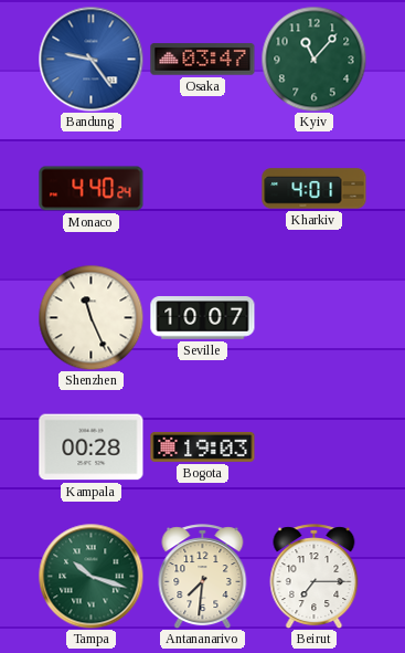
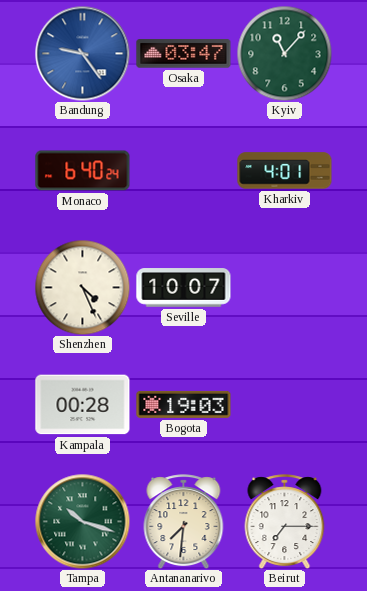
Monaco: 4:40 -> 6:40
Shenzhen: 11:26 -> 4:26
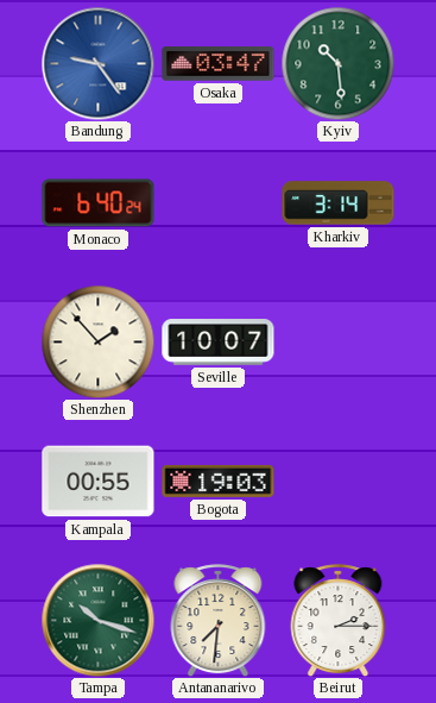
Kyiv: 11:07 -> 10:29
Kharkiv: 4:01 -> 3:14
Shenzhen: 4:26 -> 1:53
Kampala: 00:28 -> 00:55
Beirut: 7:15 -> 2:15
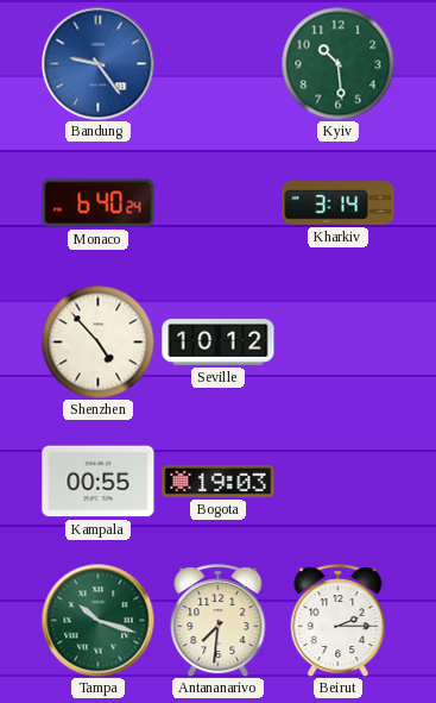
Osaka: 03:47 -> none
Shenzhen: 1:53 -> 4:53
Seville: 10:07 -> 10:12
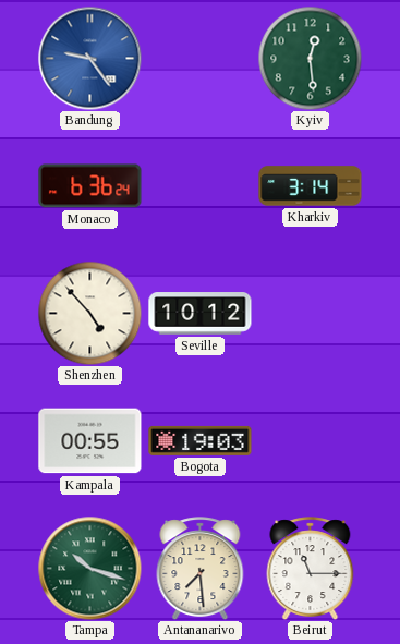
Kyiv: 10:29 -> 12:29
Monaco: 6:40 -> 6:36
Antananarivo: 7:31 -> 7:29
Beirut: 2:15 -> 11:15
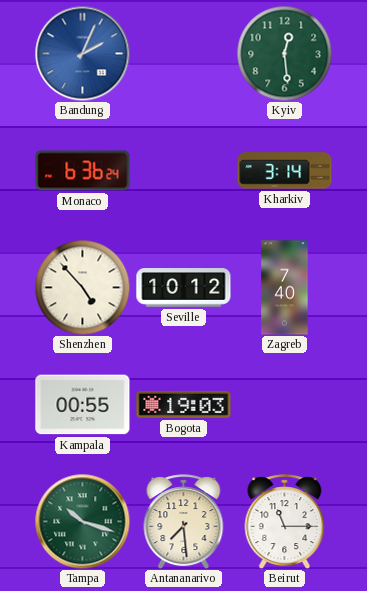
Bandung: 9:24 -> 2:04
Zagreb: none -> 7:40
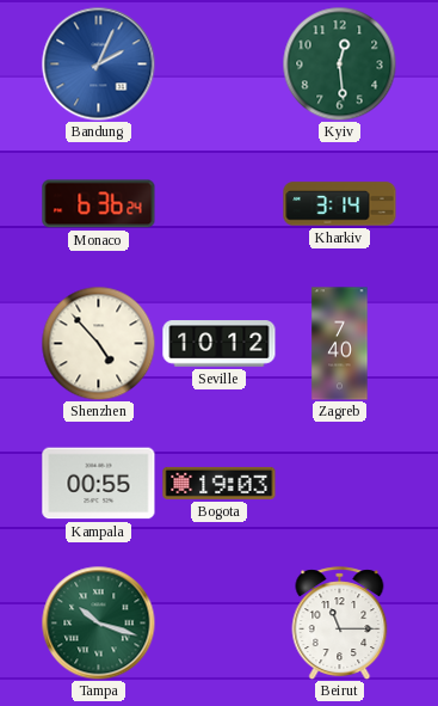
Antananarivo: 7:29 -> none
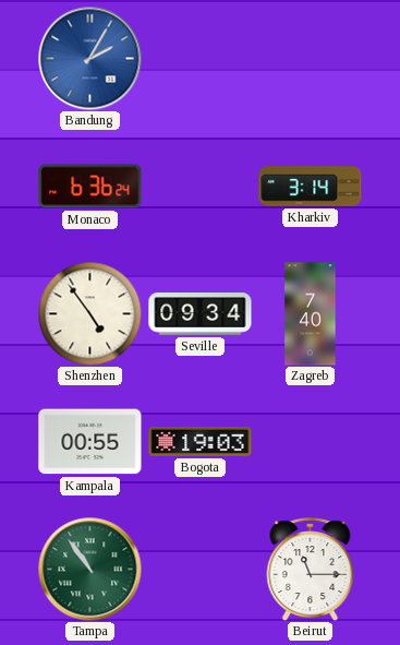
Bandung: 2:04 -> 2:05
Kyiv: 12:29 -> none
Shenzhen: 4:53 -> 4:54
Seville: 10:12 -> 09:34
Tampa: 10:18 -> 10:54
